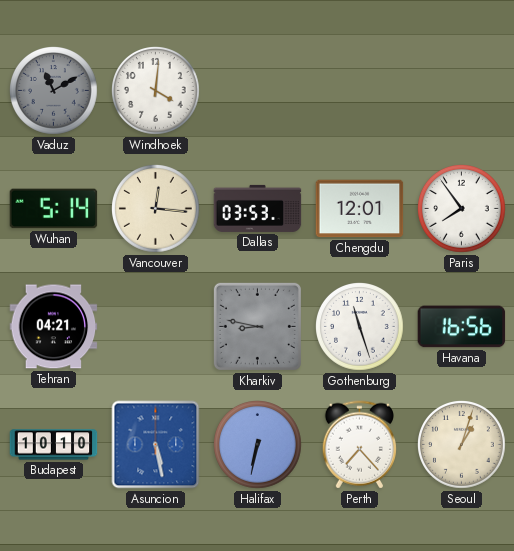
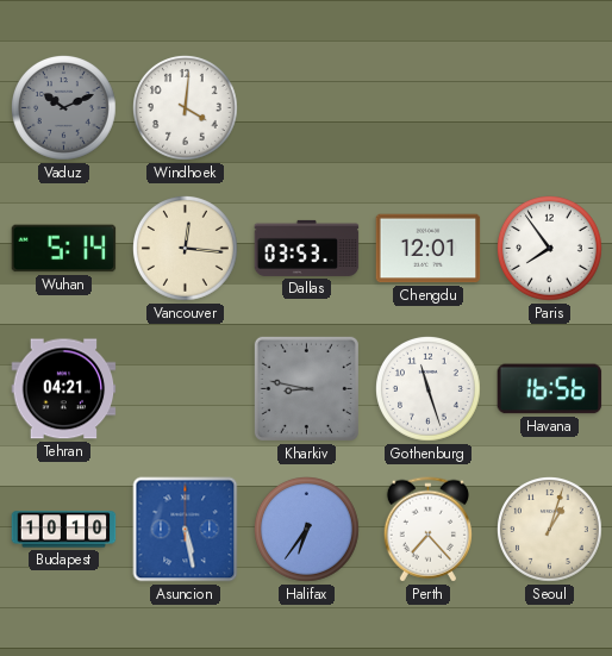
Vaduz: 11:10 -> 10:11
Halifax: 6:32 -> 6:36
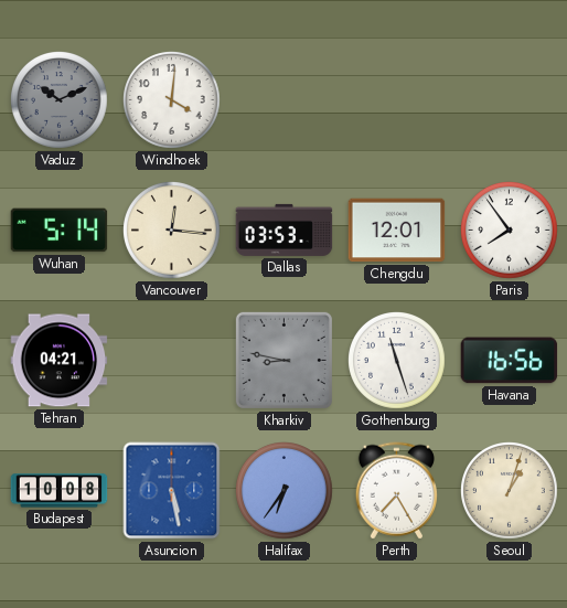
Budapest: 10:10 -> 10:08
Perth: 7:23 -> 7:25
